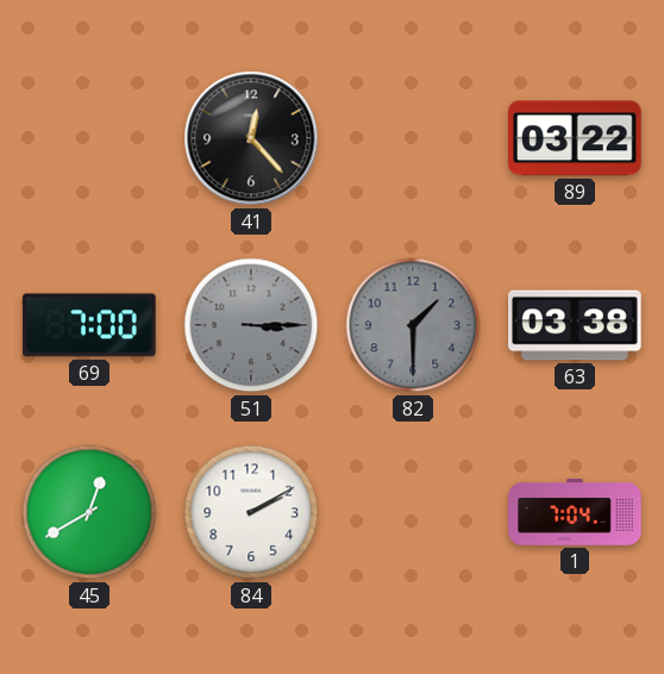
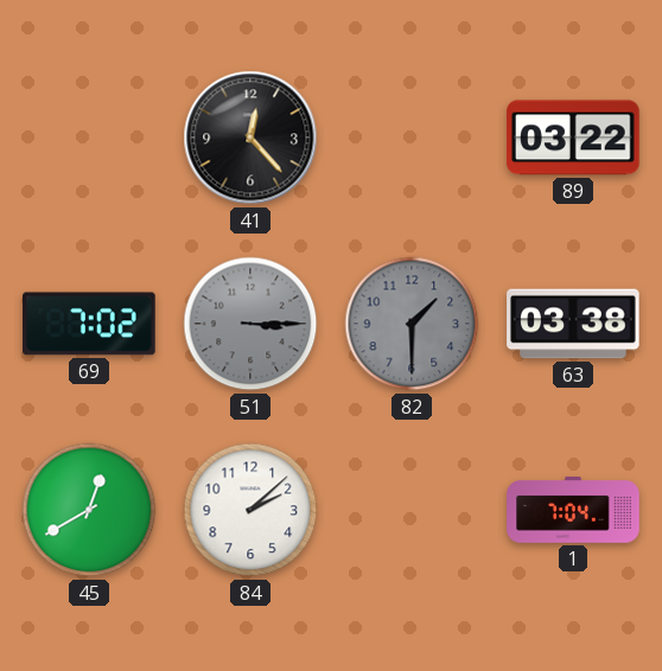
69: 7:00 -> 7:02
84: 2:10 -> 2:08
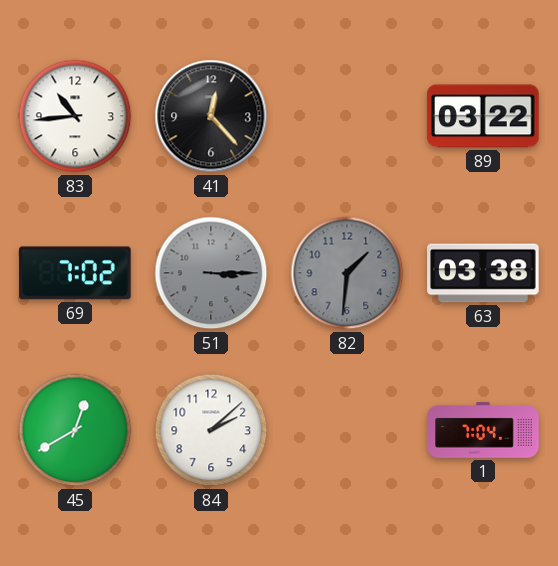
83: none -> 10:44
82: 1:30 -> 1:31
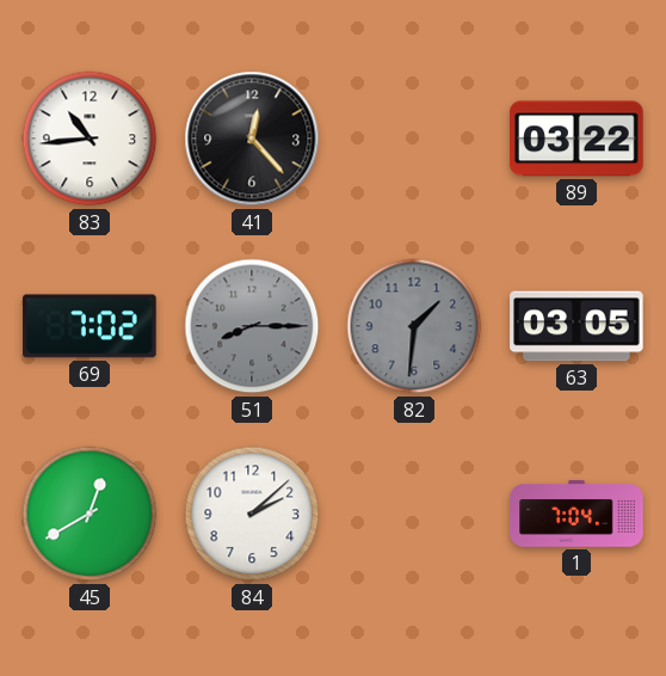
51: 3:15 -> 8:15
63: 03:38 -> 03:05
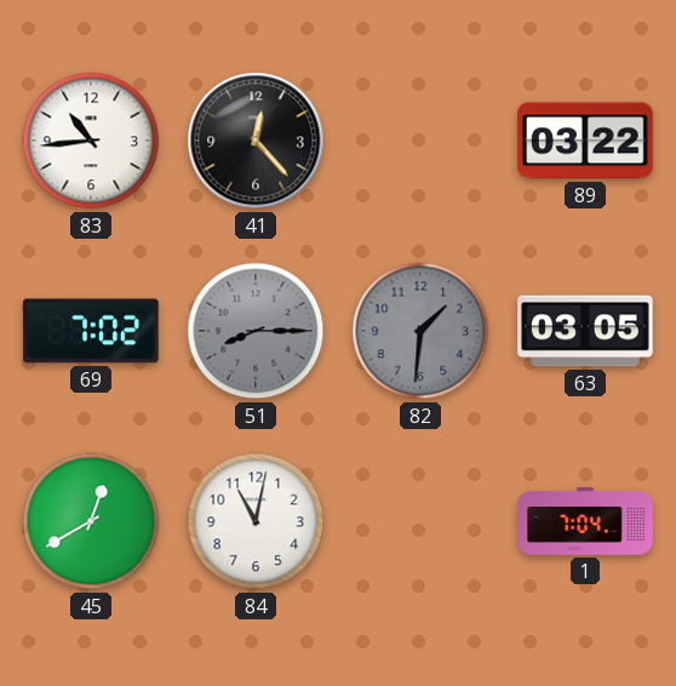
84: 2:08 -> 11:02
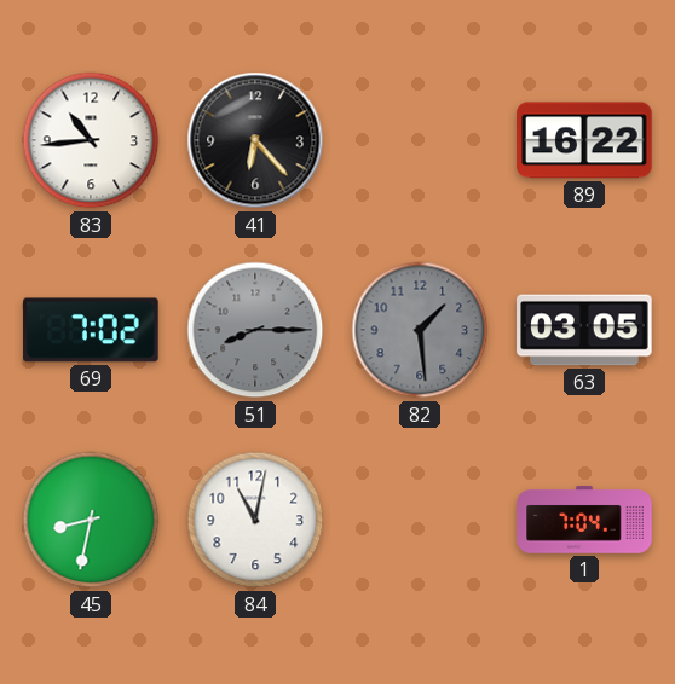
41: 12:23 -> 6:23
89: 03:22 -> 16:22
82: 1:31 -> 1:29
45: 12:40 -> 8:32
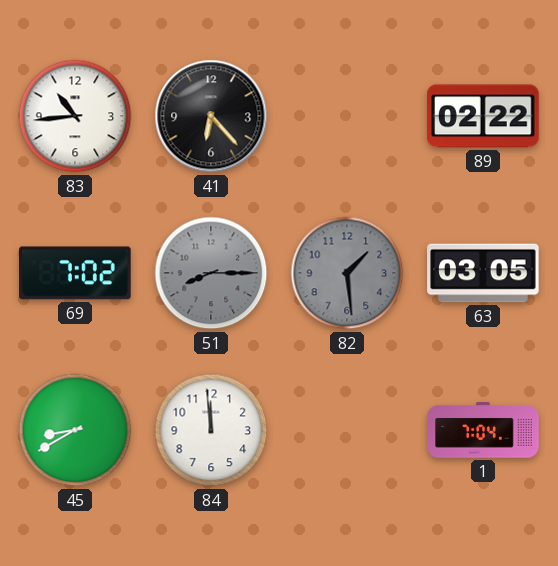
89: 16:22 -> 02:22
45: 8:32 -> 8:40
84: 11:02 -> 11:59
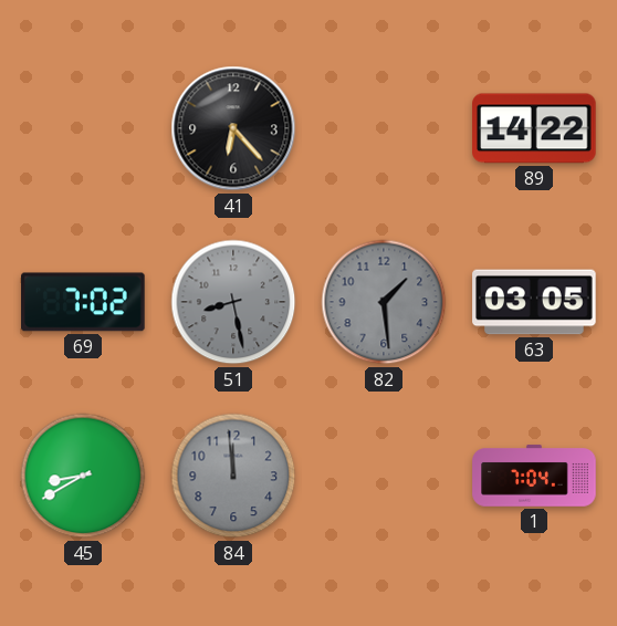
83: 10:44 -> none
89: 02:22 -> 14:22
51: 8:15 -> 8:28
84 dial: white -> grey
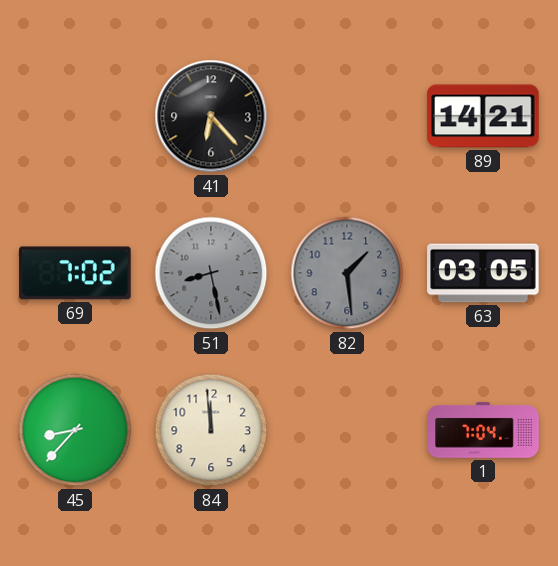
89: 14:22 -> 14:21
45: 8:40 -> 8:37
84 dial: grey -> cream
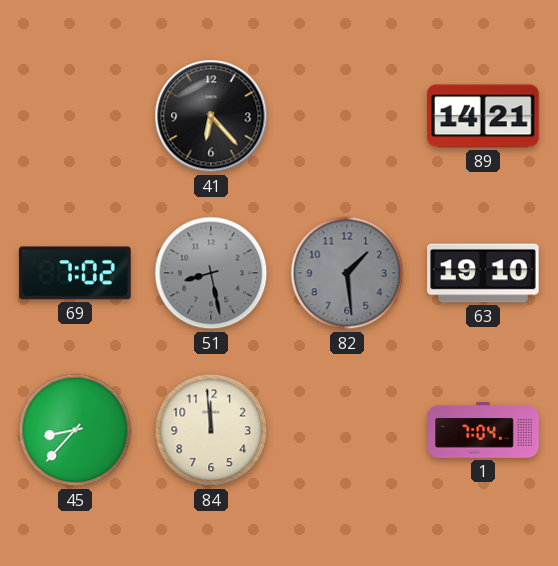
63: 03:05 -> 19:10
